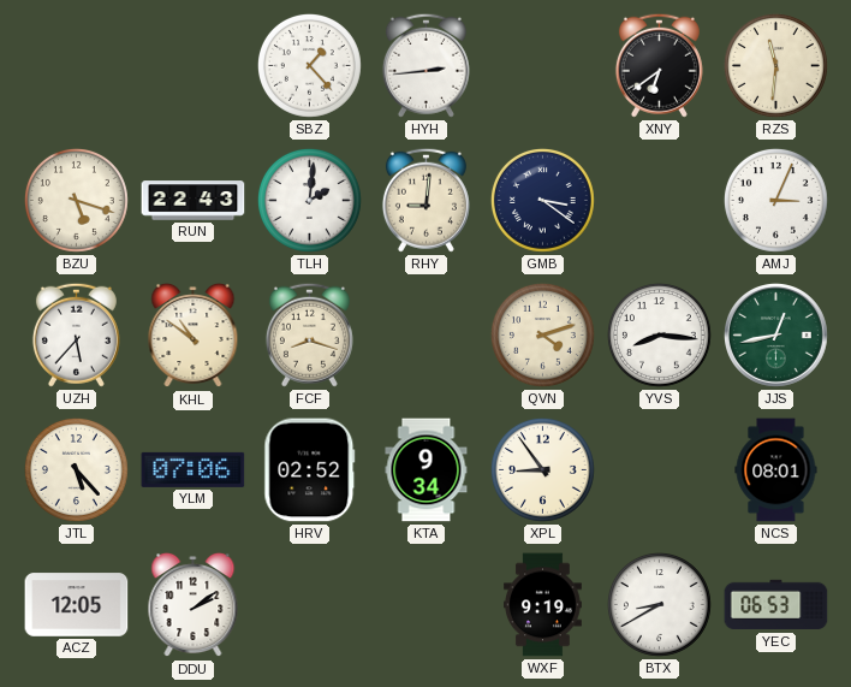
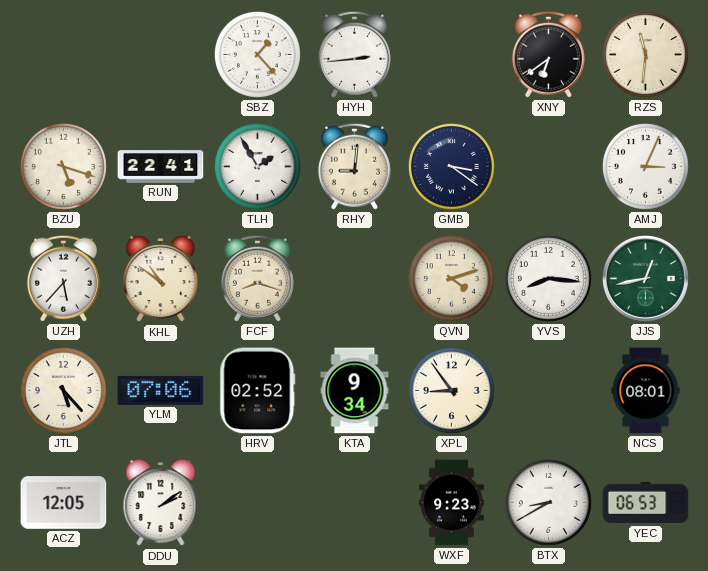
RUN: 22:43 -> 22:41
TLH: 2:01 -> 1:55
WXF: 9:19 -> 9:23
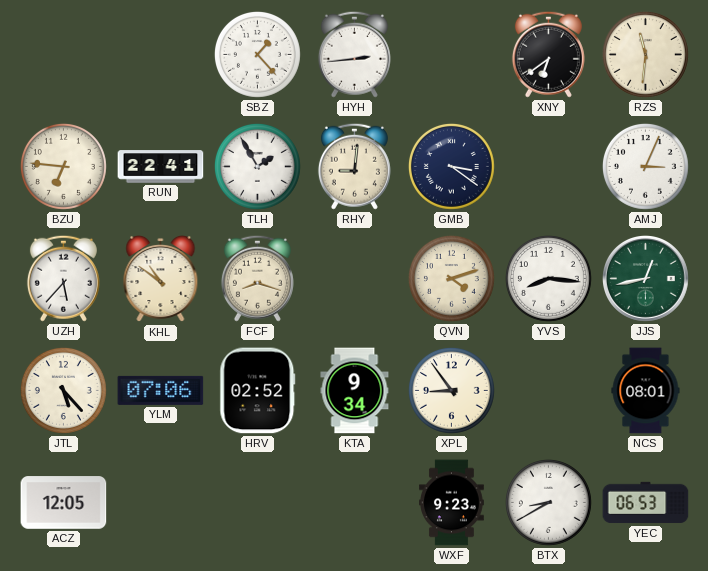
BZU: 5:18 -> 6:46
DDU: 2:09 -> none
